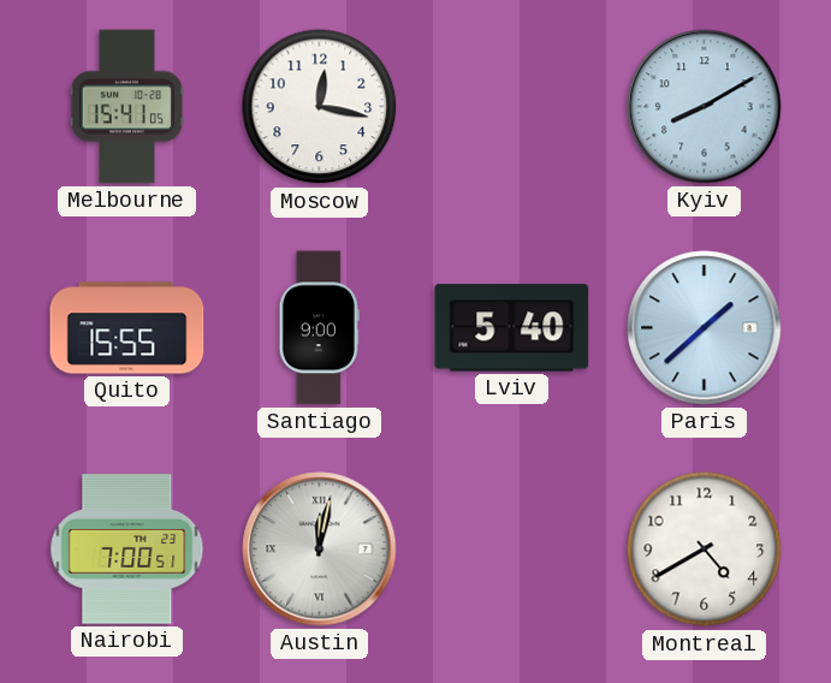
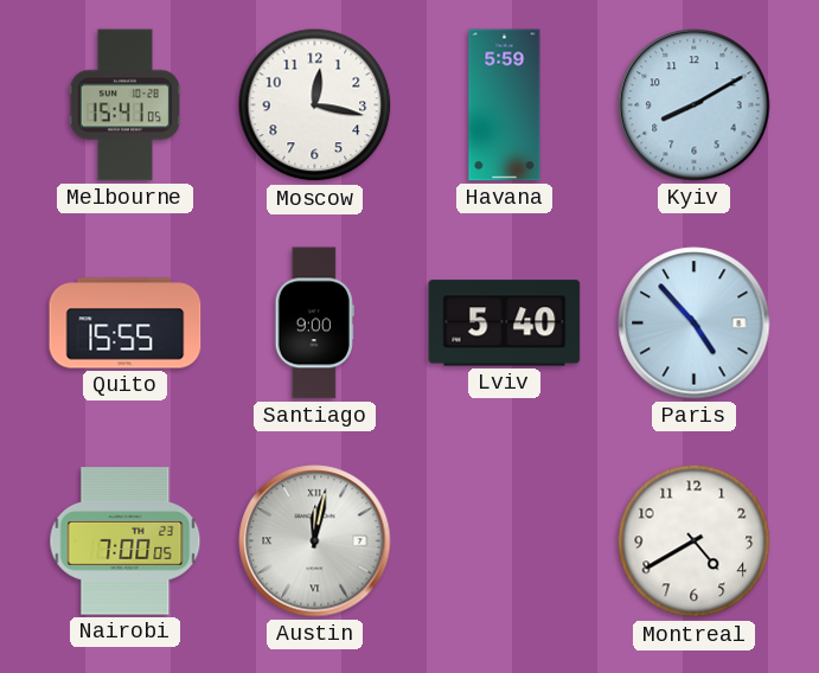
Havana: none -> 5:59
Paris: 1:38 -> 4:53
Nairobi: 7:00:51 -> 7:00:05
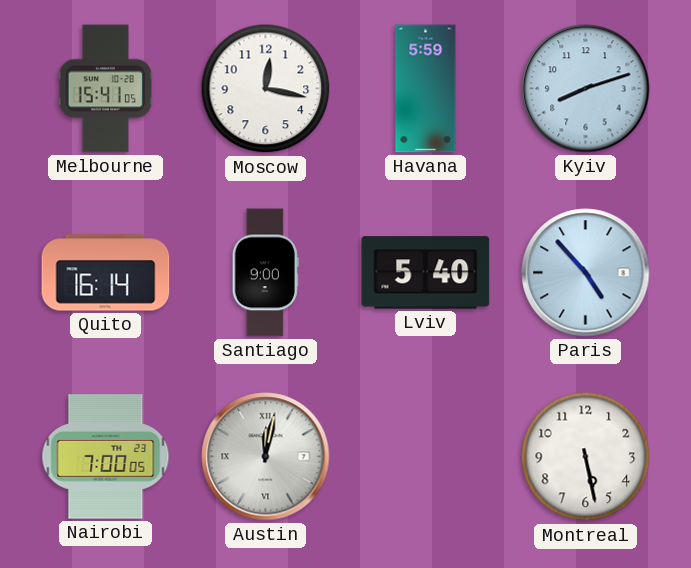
Kyiv: 8:10 -> 8:12
Quito: 15:55 -> 16:14
Montreal: 4:40 -> 5:28
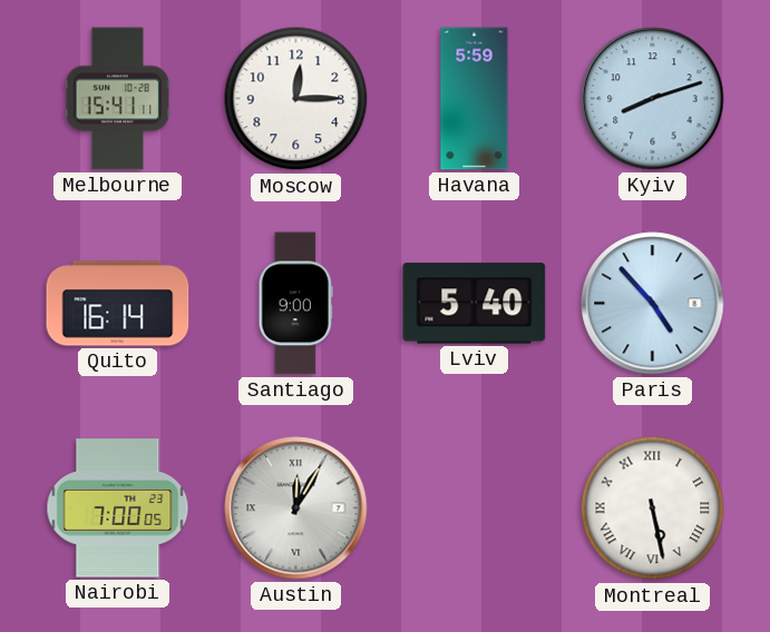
Melbourne: 15:41:05 -> 15:41:11
Moscow: 12:17 -> 12:15
Austin: 12:02 -> 12:05
Montreal numerals: Arabic -> Roman
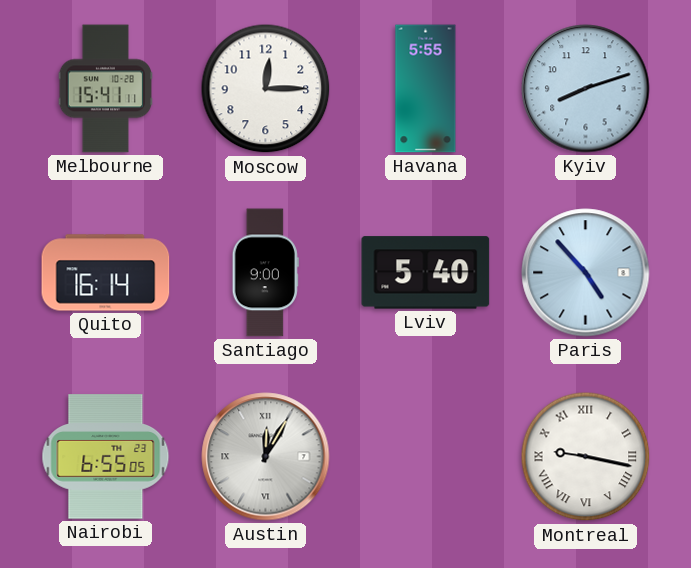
Havana: 5:59 -> 5:55
Nairobi: 7:00 -> 6:55
Montreal: 5:28 -> 9:17
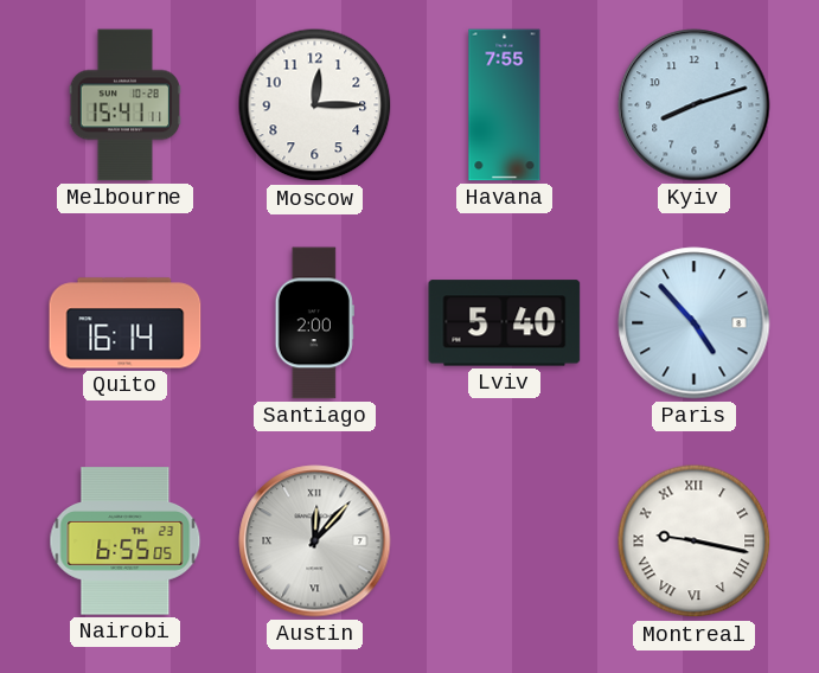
Havana: 5:55 -> 7:55
Santiago: 9:00 -> 2:00
Austin: 12:05 -> 12:07
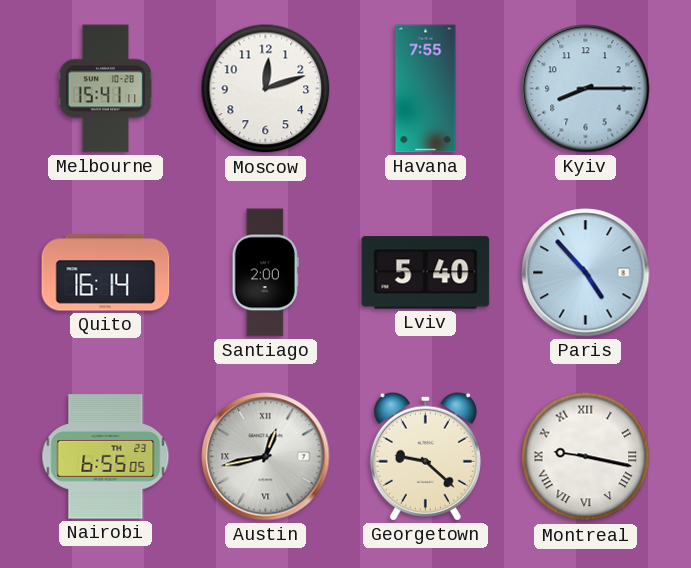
Moscow: 12:15 -> 12:12
Kyiv: 8:12 -> 8:15
Austin: 12:07 -> 12:43
Georgetown: none -> 9:22
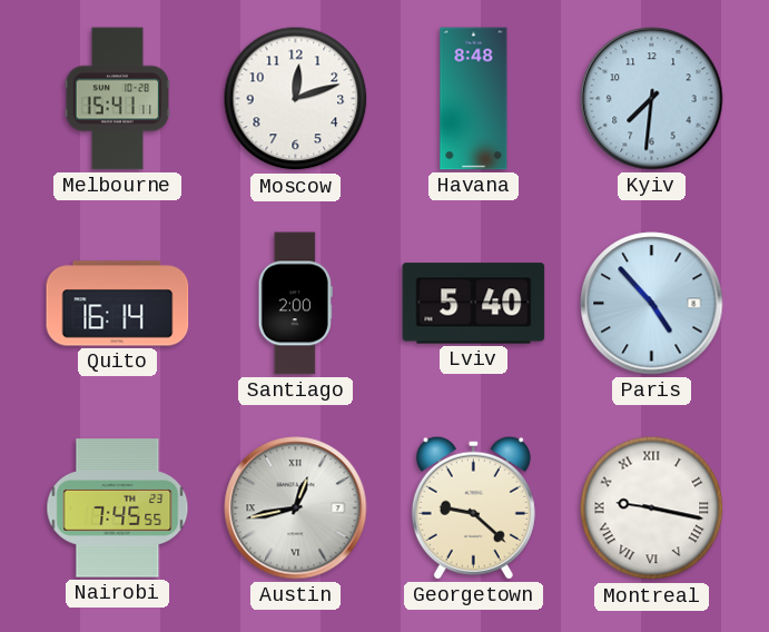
Havana: 7:55 -> 8:48
Kyiv: 8:15 -> 7:31
Nairobi: 6:55 -> 7:45
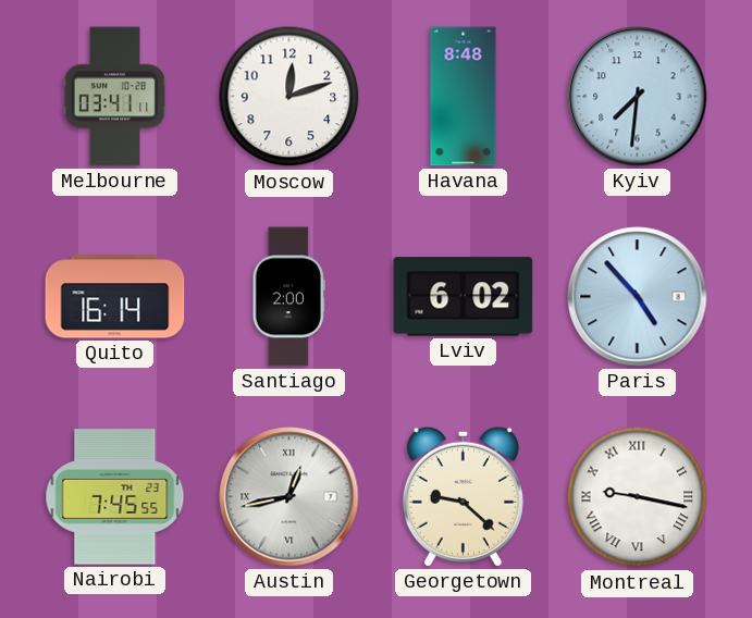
Melbourne: 15:41 -> 03:41
Lviv: 5:40 -> 6:02
